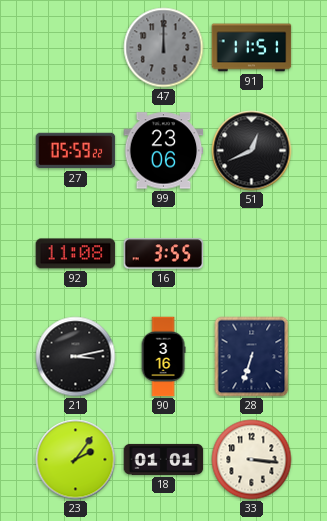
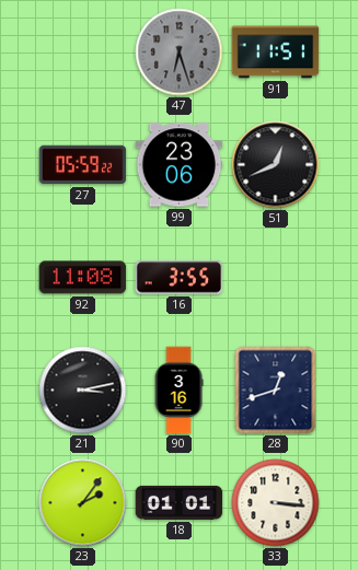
47: 12:00 -> 6:27
28: 6:33 -> 12:42
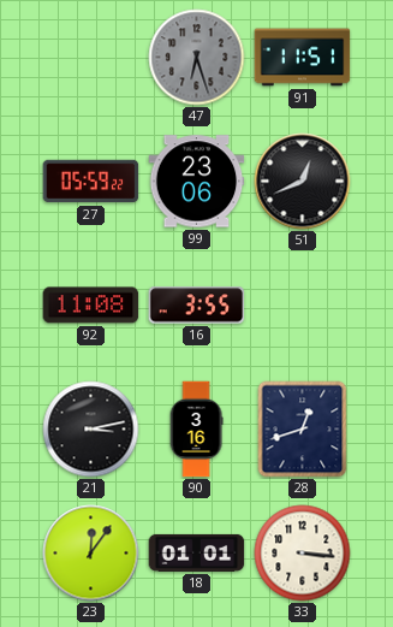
23: 2:06 -> 12:06
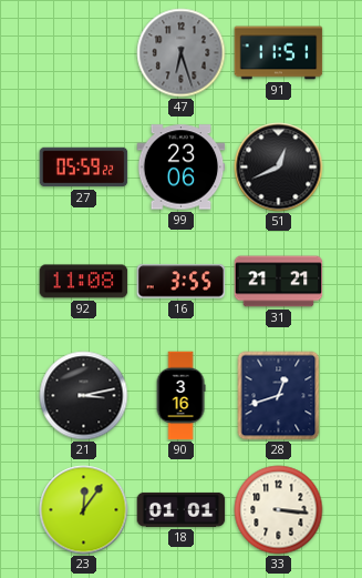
31: none -> 21:21
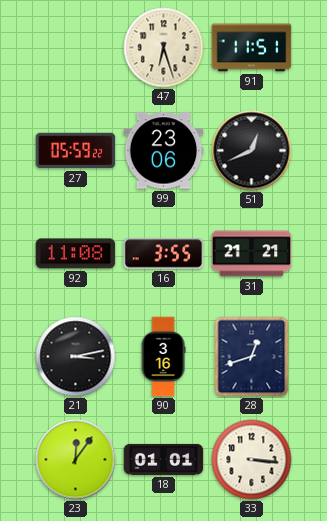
47 dial: grey -> cream
